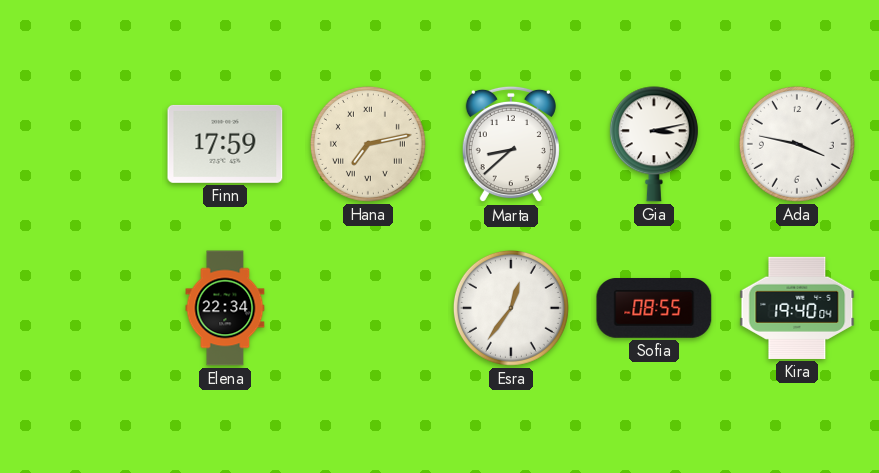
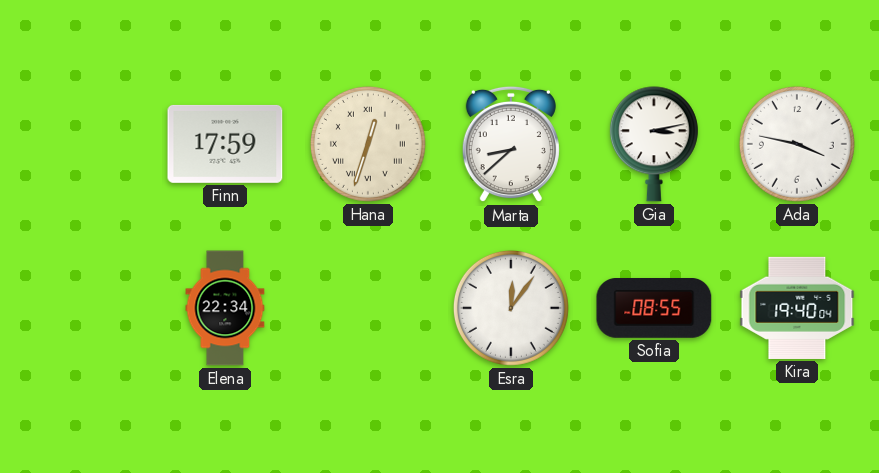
Hana: 7:13 -> 12:33
Esra: 12:36 -> 12:06
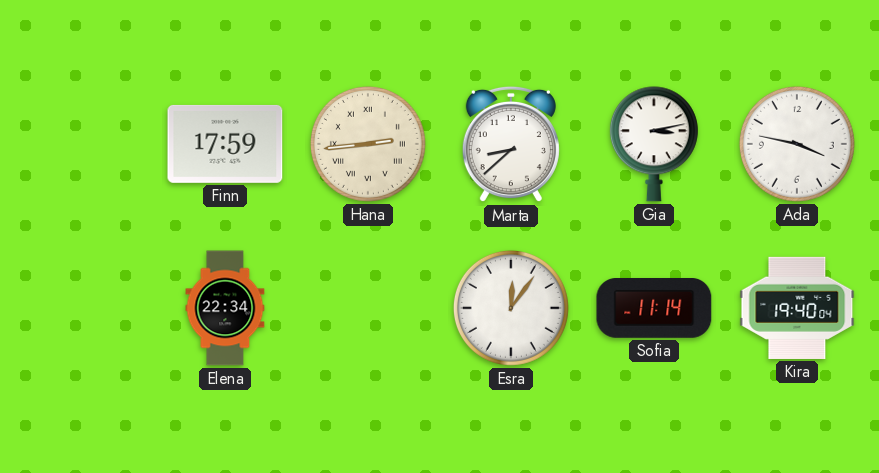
Hana: 12:33 -> 2:44
Sofia: 08:55 -> 11:14
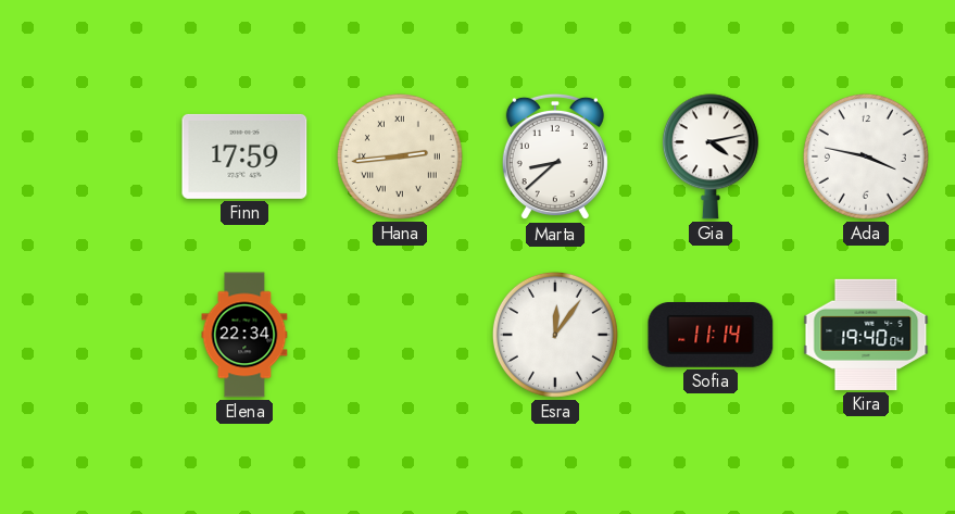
Gia: 3:13 -> 4:13
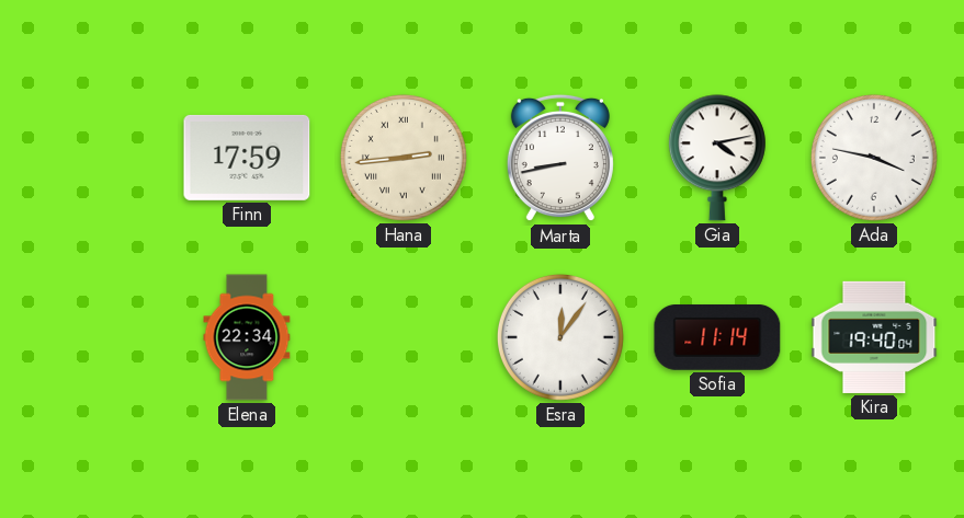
Marta: 8:38 -> 8:43
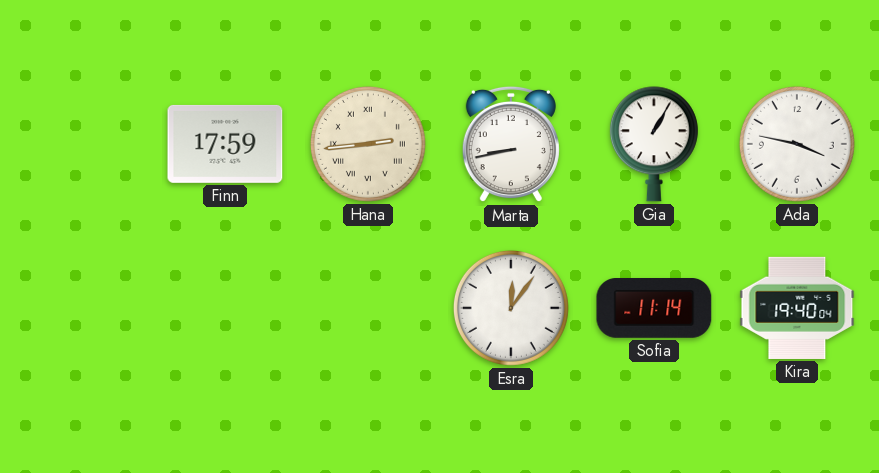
Gia: 4:13 -> 1:05
Elena: 22:34 -> none
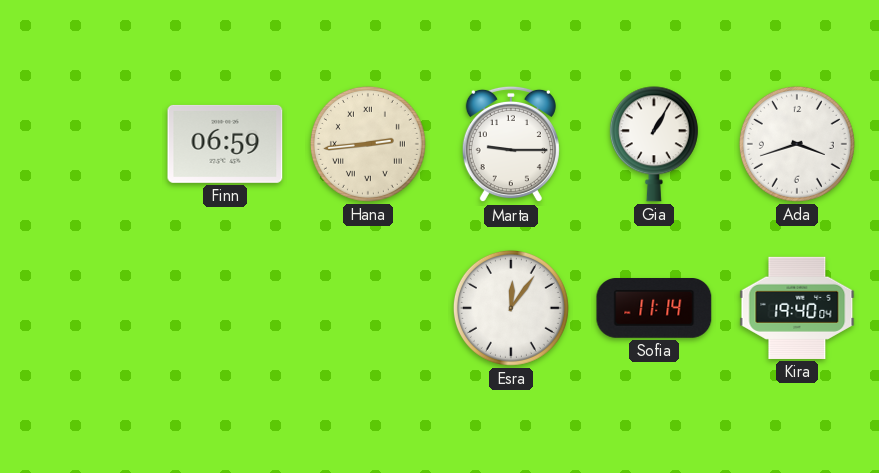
Finn: 17:59 -> 06:59
Marta: 8:43 -> 9:15
Ada: 3:47 -> 3:42
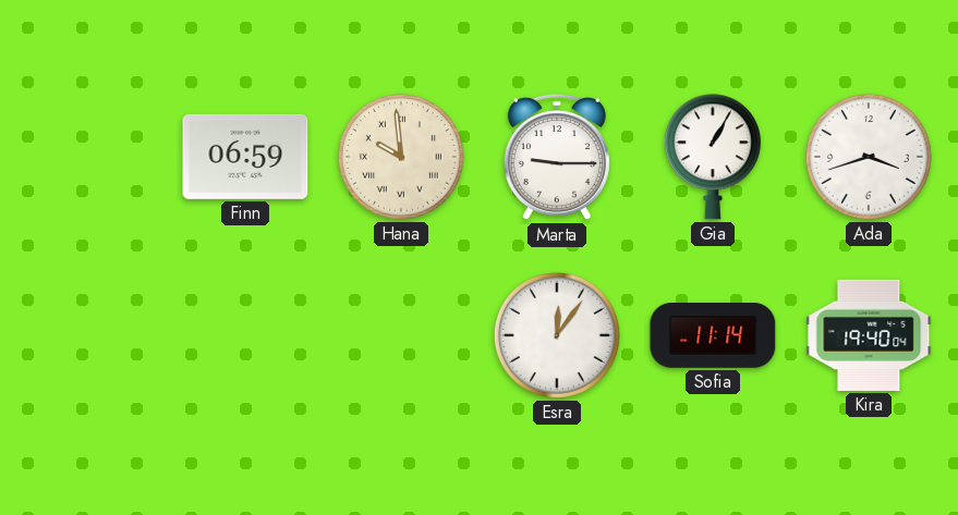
Hana: 2:44 -> 9:59
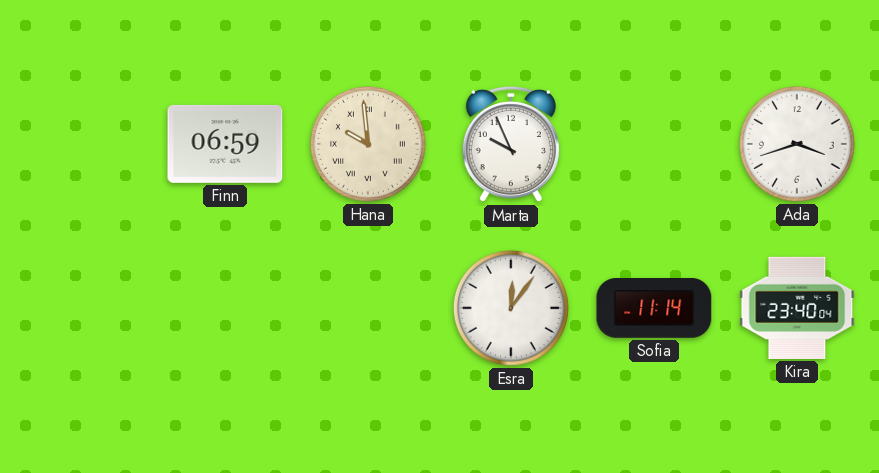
Marta: 9:15 -> 9:56
Gia: 1:05 -> none
Kira: 19:40 -> 23:40
